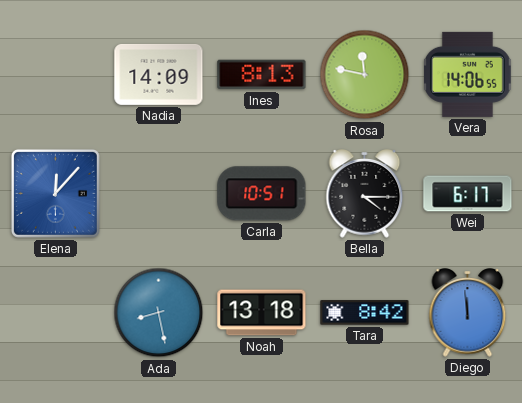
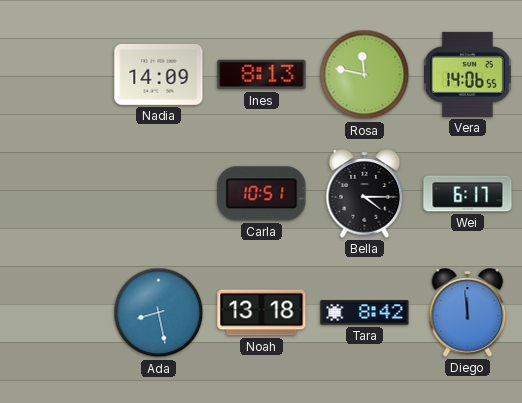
Elena: 12:07 -> none
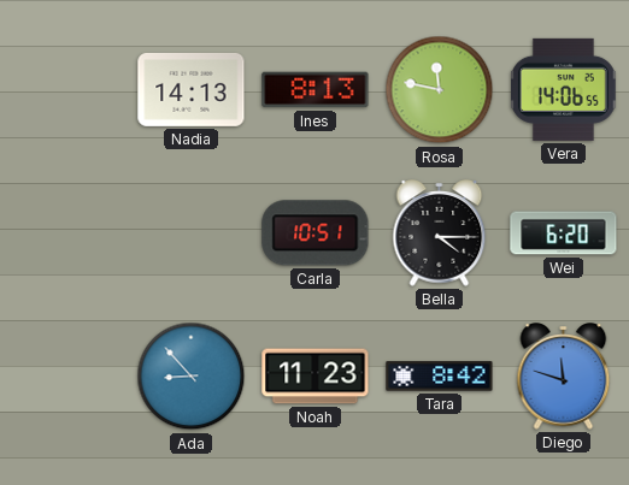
Nadia: 14:09 -> 14:13
Wei: 6:17 -> 6:20
Ada: 8:28 -> 8:53
Noah: 13:18 -> 11:23
Diego: 11:59 -> 11:48
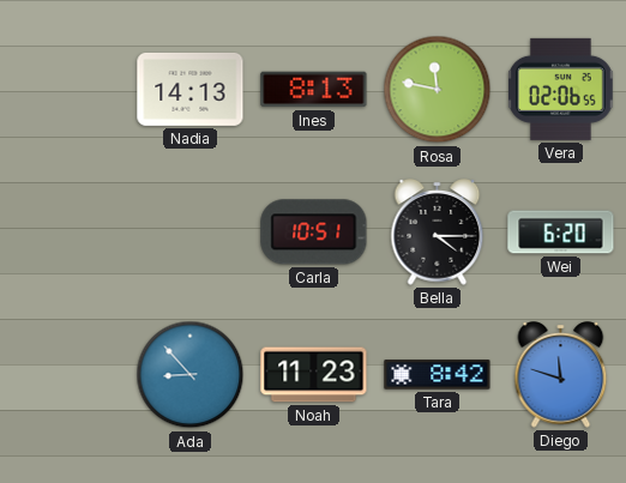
Vera: 14:06 -> 02:06
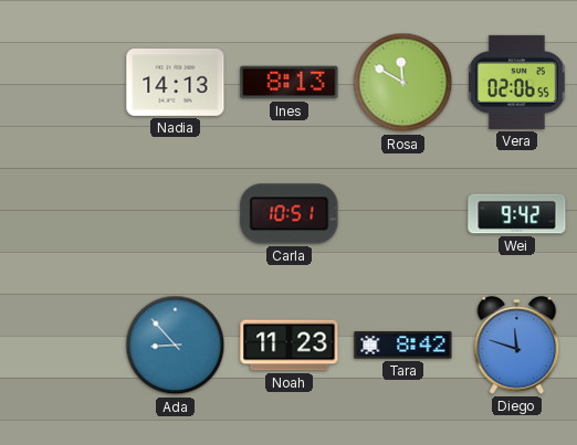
Rosa: 11:47 -> 11:50
Bella: 4:15 -> none
Wei: 6:20 -> 9:42
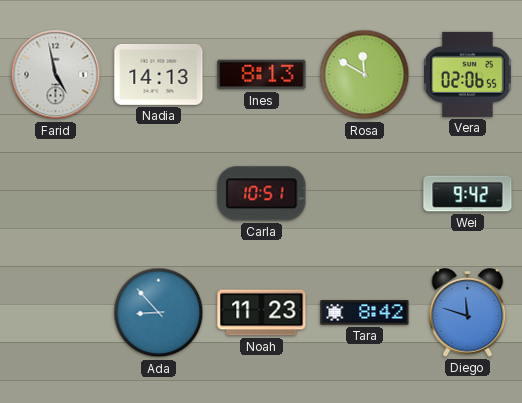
Farid: none -> 4:58
